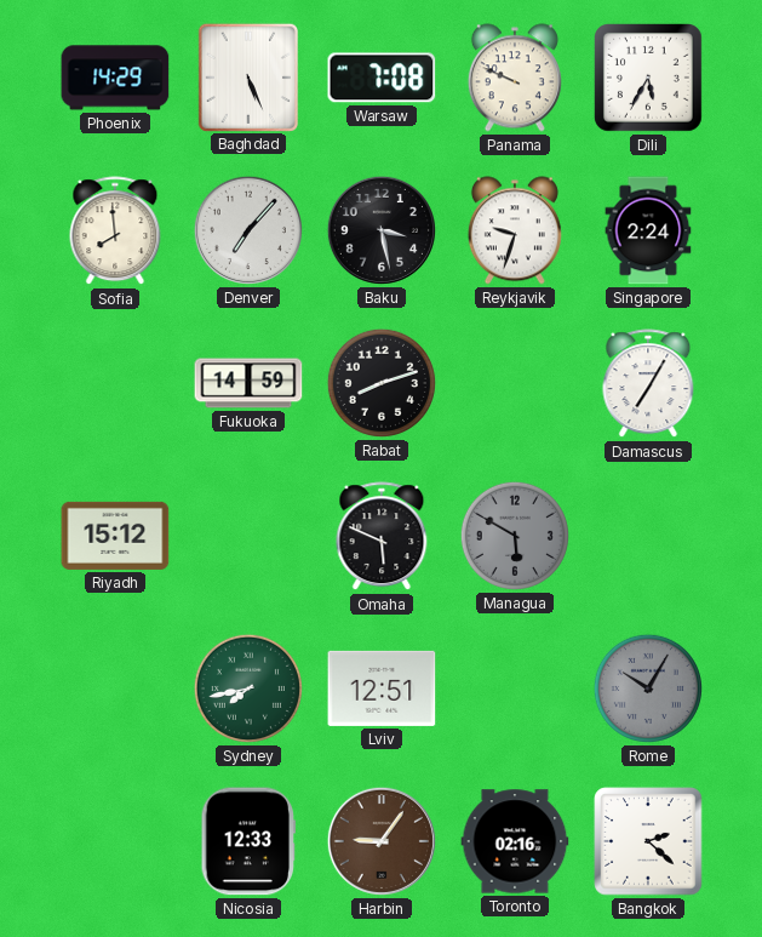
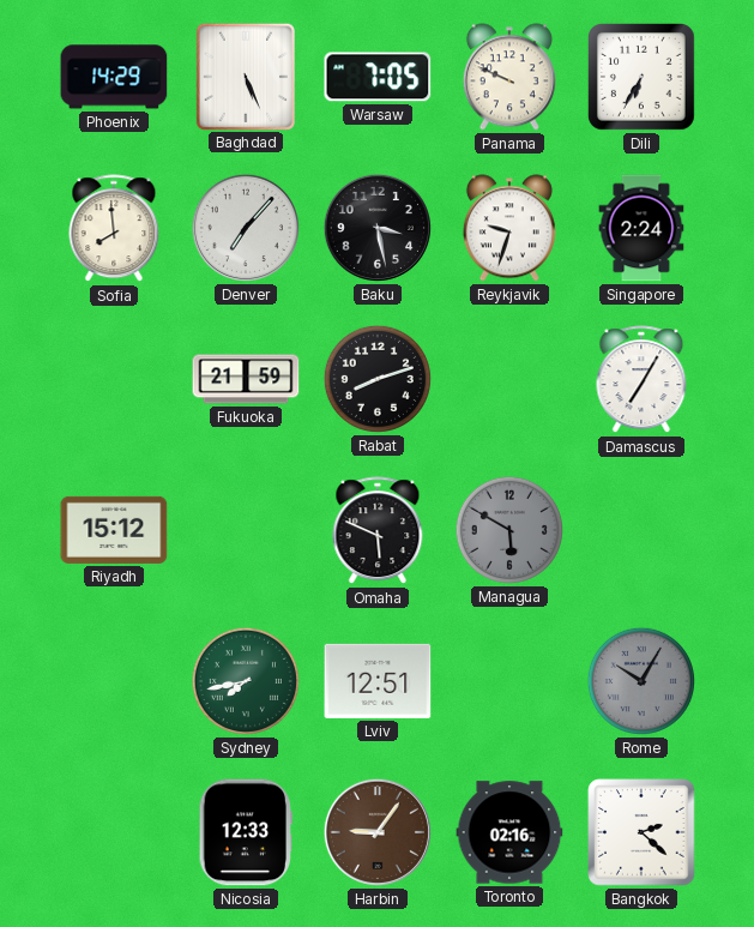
Warsaw: 7:08 -> 7:05
Dili: 5:35 -> 6:35
Fukuoka: 14:59 -> 21:59
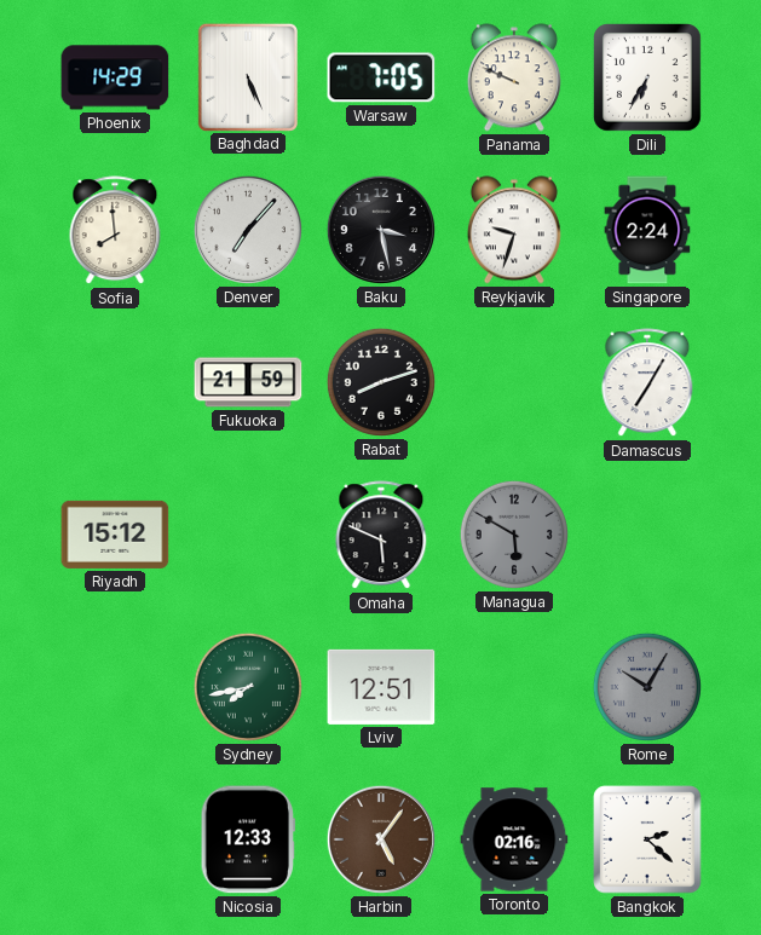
Harbin: 9:06 -> 5:06
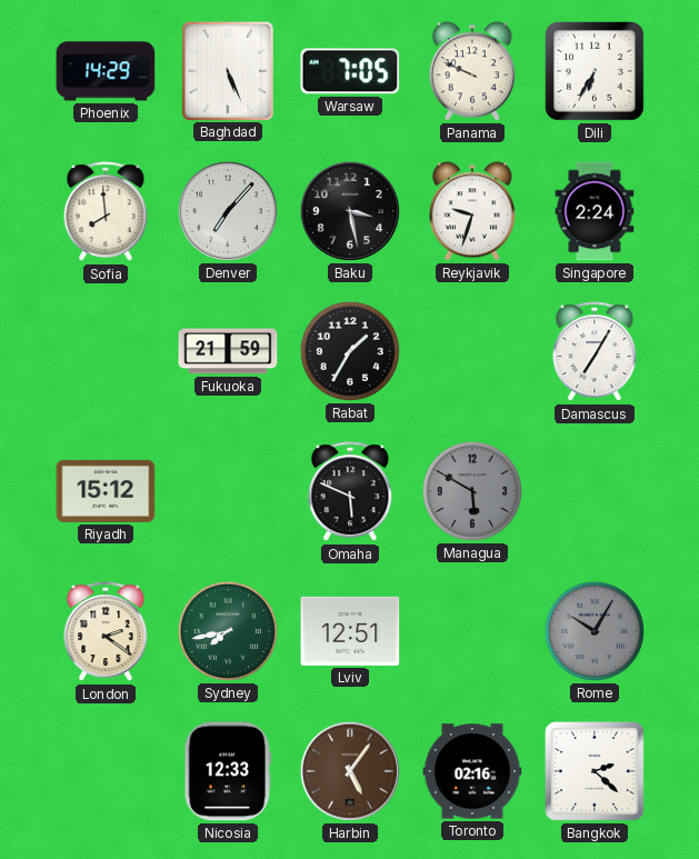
Rabat: 8:12 -> 1:35
London: none -> 2:21
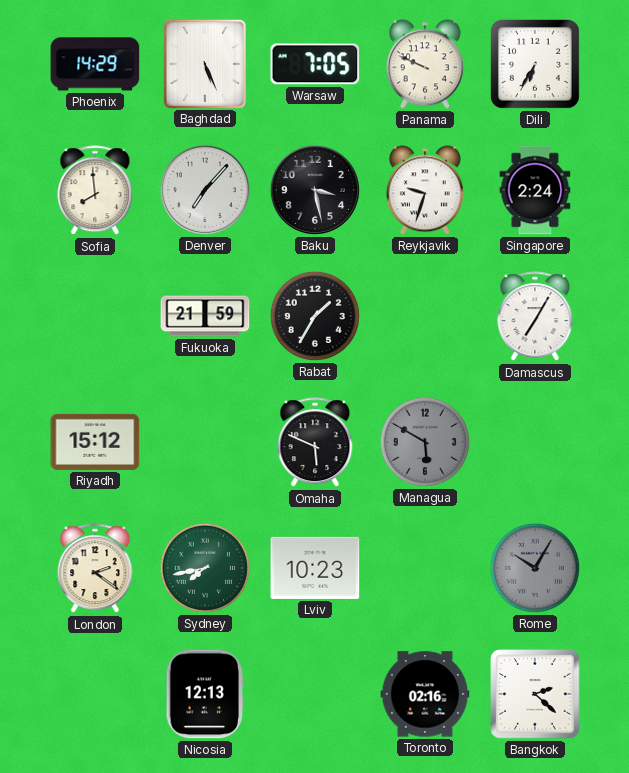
Lviv: 12:51 -> 10:23
Nicosia: 12:33 -> 12:13
Harbin: 5:06 -> none
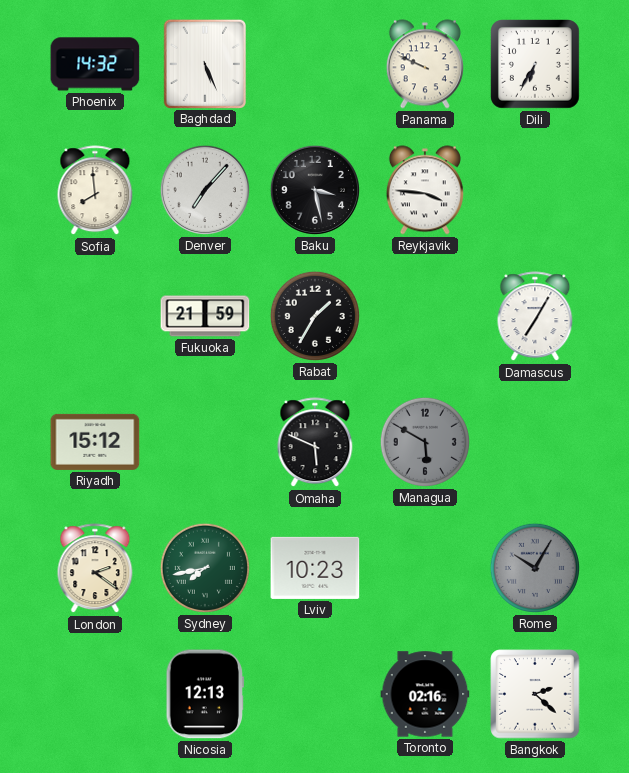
Phoenix: 14:29 -> 14:32
Warsaw: 7:05 -> none
Reykjavik: 9:33 -> 3:46
Singapore: 2:24 -> none
